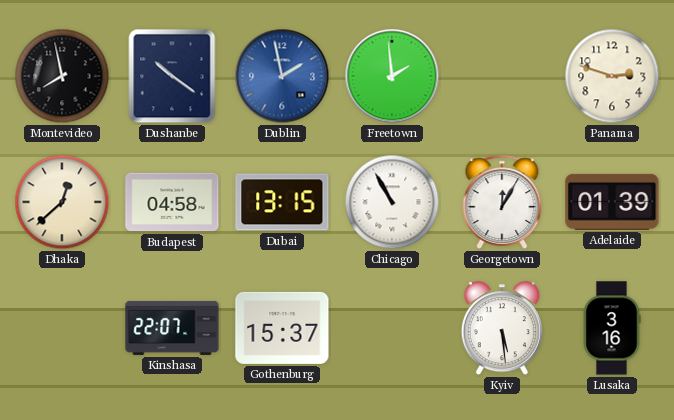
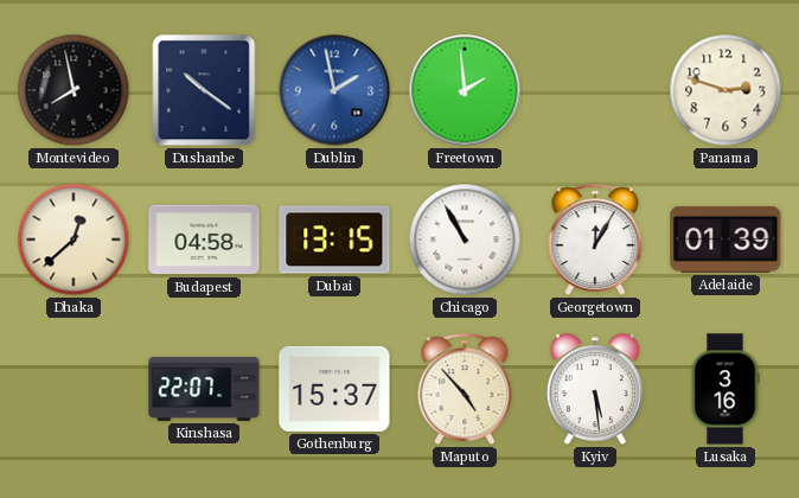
Maputo: none -> 4:53
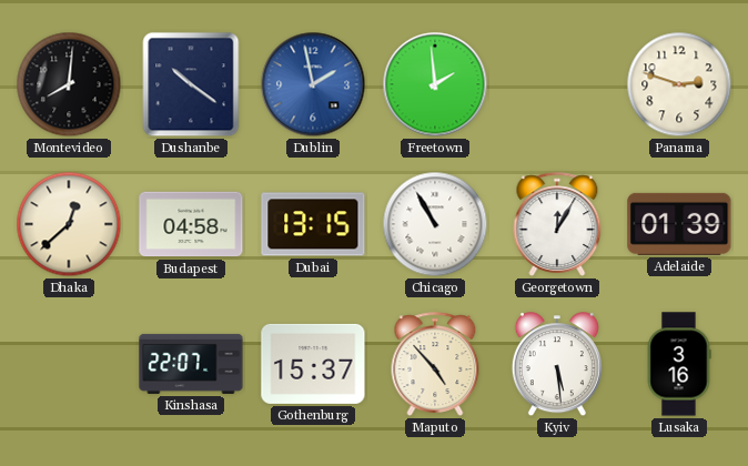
Montevideo: 7:58 -> 8:01
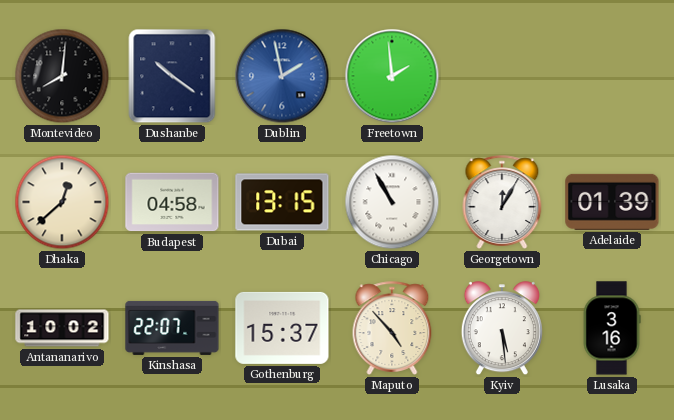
Panama: 2:48 -> none
Antananarivo: none -> 10:02
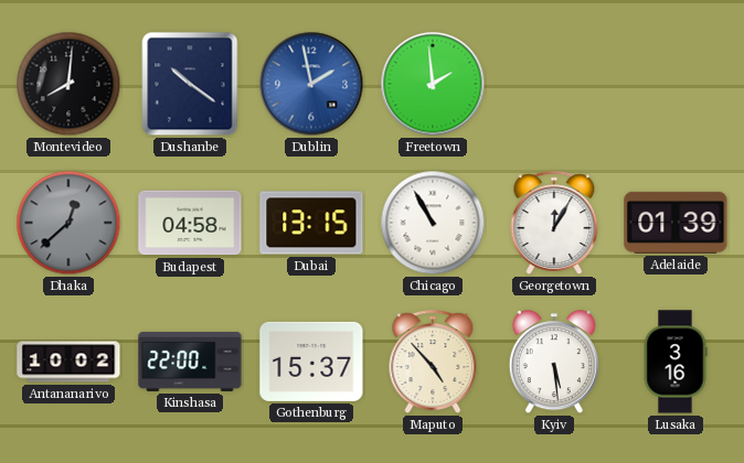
Dhaka dial: cream -> grey
Kinshasa: 22:07 -> 22:00
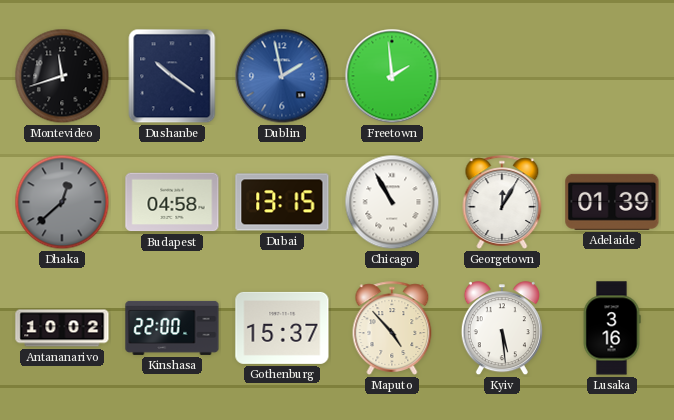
Montevideo: 8:01 -> 11:42
